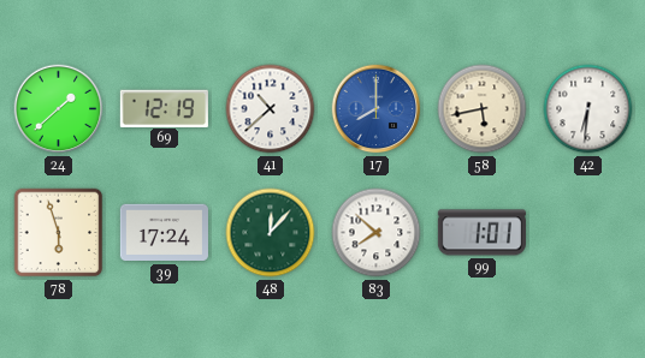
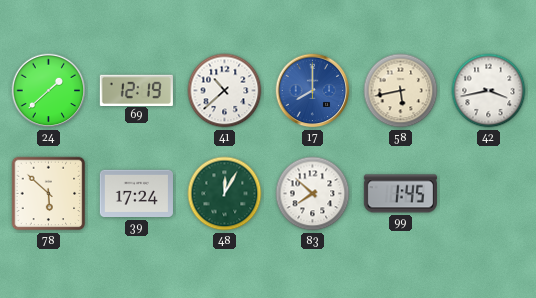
42: 6:31 -> 3:43
78: 5:57 -> 5:52
48: 12:07 -> 12:05
99: 1:01 -> 1:45
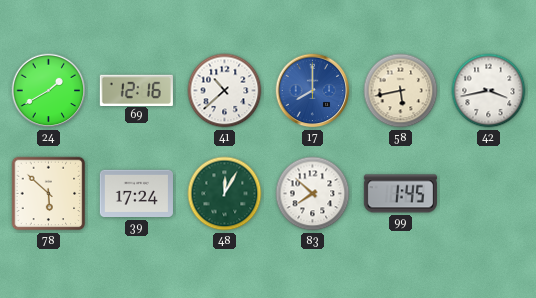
24: 1:38 -> 1:40
69: 12:19 -> 12:16
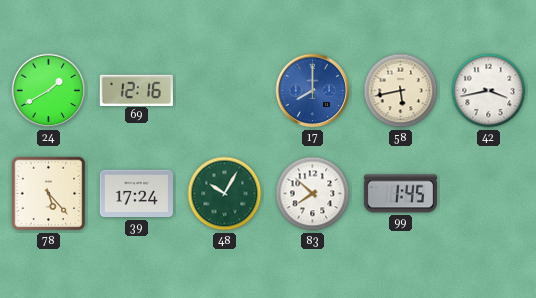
41: 10:38 -> none
78: 5:52 -> 5:23
48: 12:05 -> 10:05
